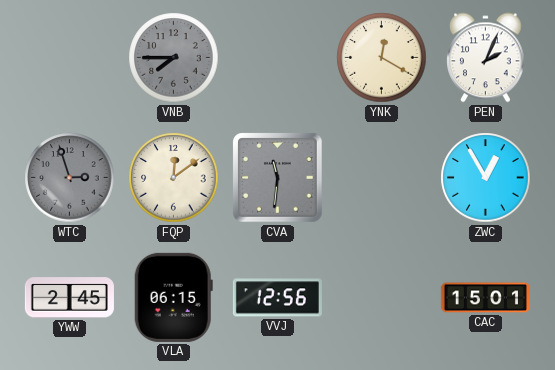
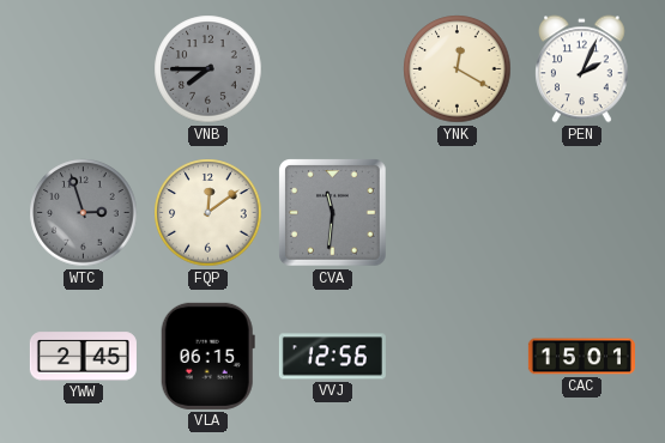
ZWC: 12:55 -> none
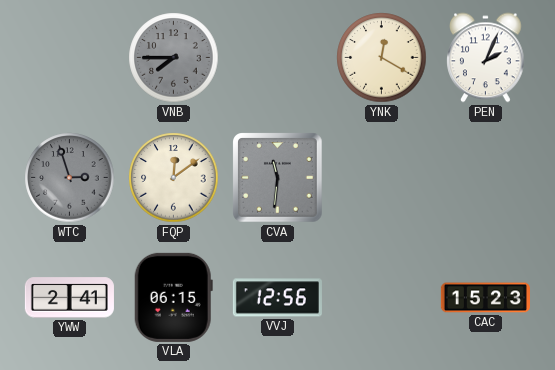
YWW: 2:45 -> 2:41
CAC: 15:01 -> 15:23
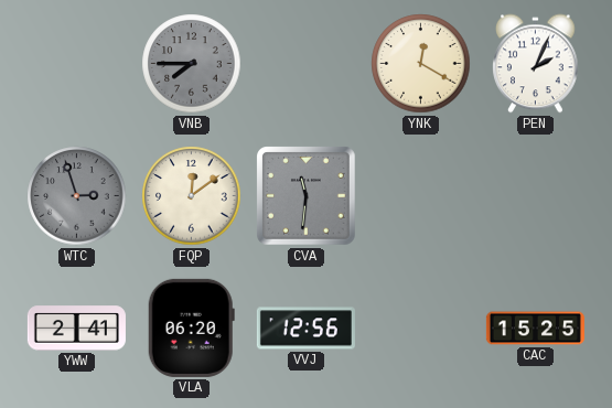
VLA: 06:15 -> 06:20
CAC: 15:23 -> 15:25
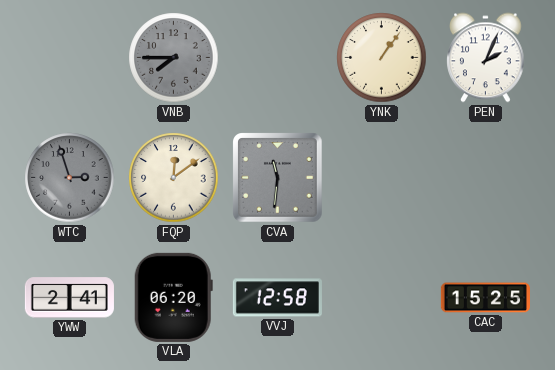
YNK: 12:20 -> 1:06
VVJ: 12:56 -> 12:58
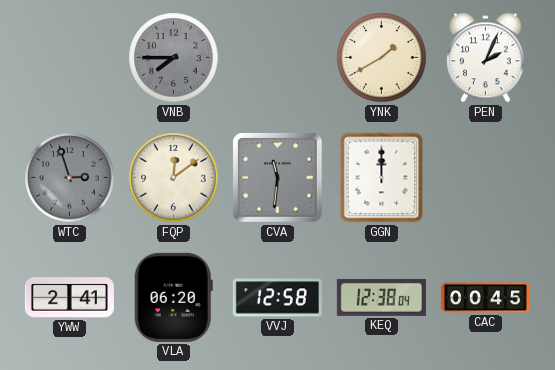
YNK: 1:06 -> 1:40
GGN: none -> 12:00
KEQ: none -> 12:38
CAC: 15:25 -> 00:45
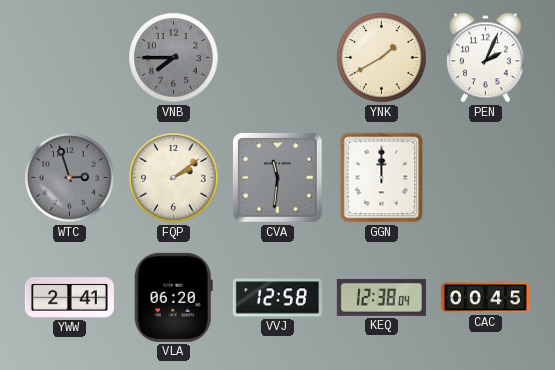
FQP: 12:09 -> 2:09
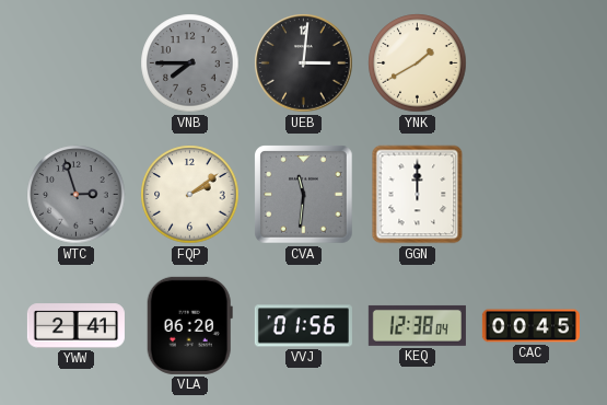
UEB: none -> 3:01
PEN: 2:04 -> none
VVJ: 12:58 -> 01:56
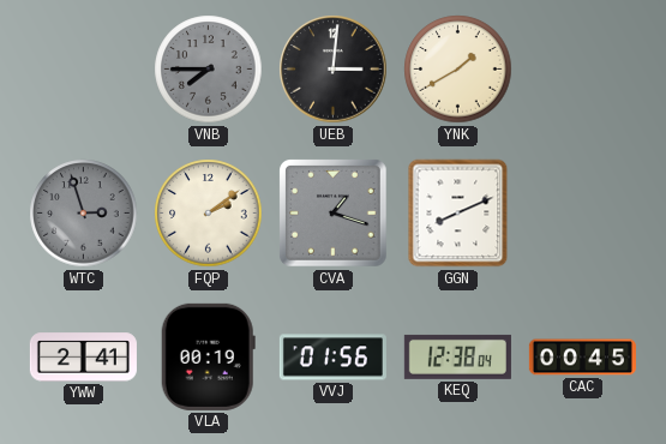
CVA: 11:31 -> 1:18
GGN: 12:00 -> 8:11
VLA: 06:20 -> 00:19
